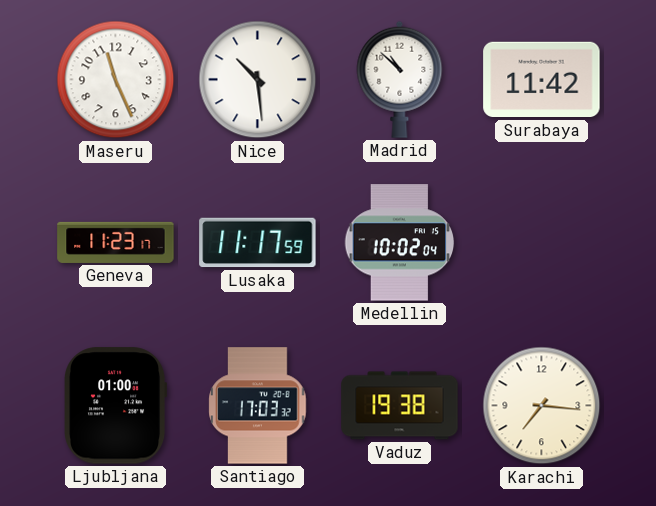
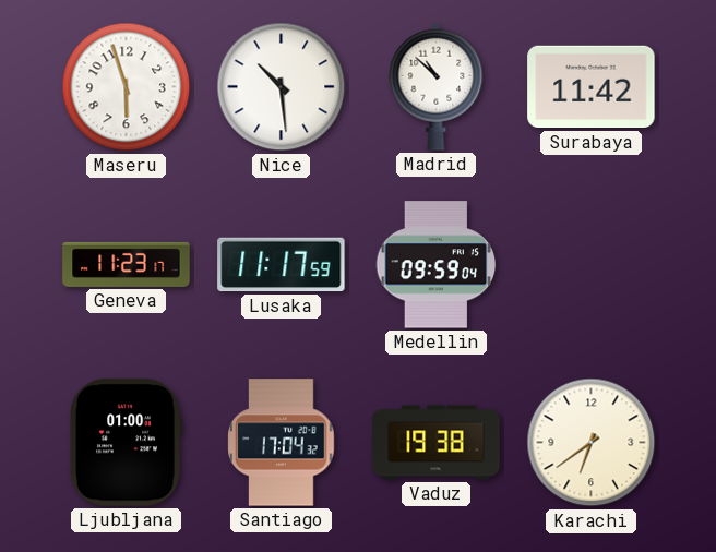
Maseru: 11:26 -> 5:57
Medellin: 10:02 -> 09:59
Santiago: 17:03 -> 17:04
Karachi: 7:16 -> 6:39
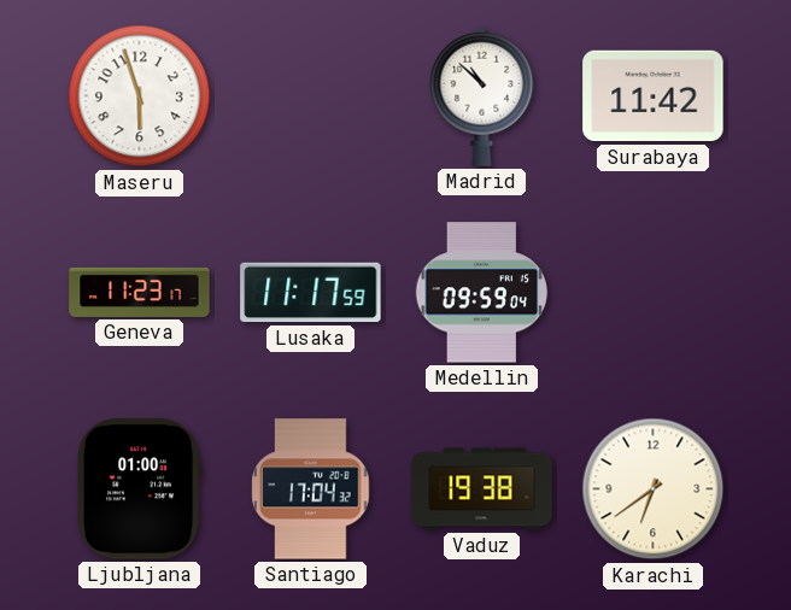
Nice: 10:29 -> none
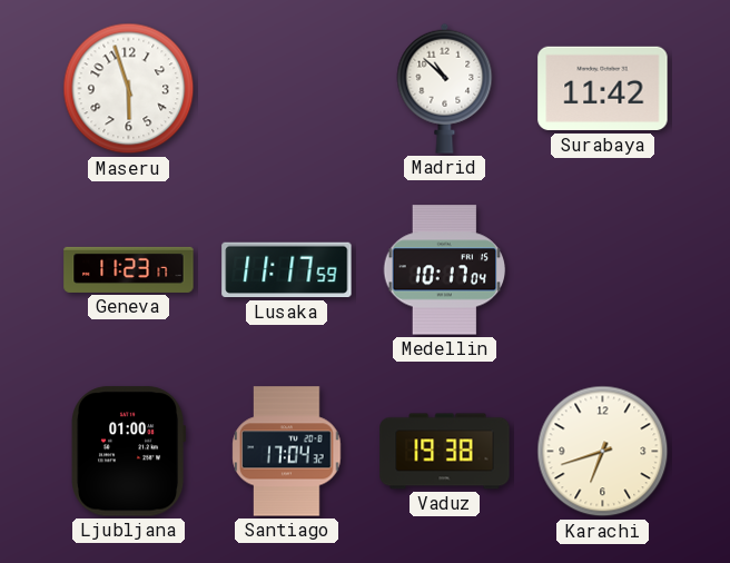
Medellin: 09:59 -> 10:17
Karachi: 6:39 -> 6:42
